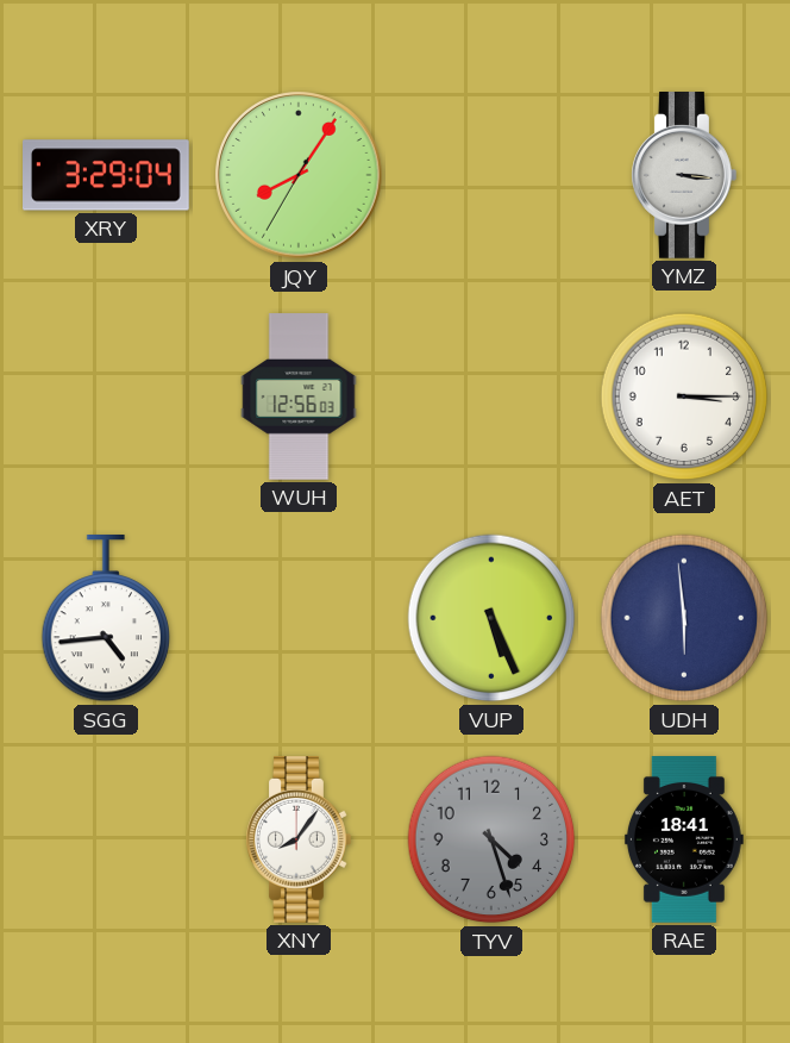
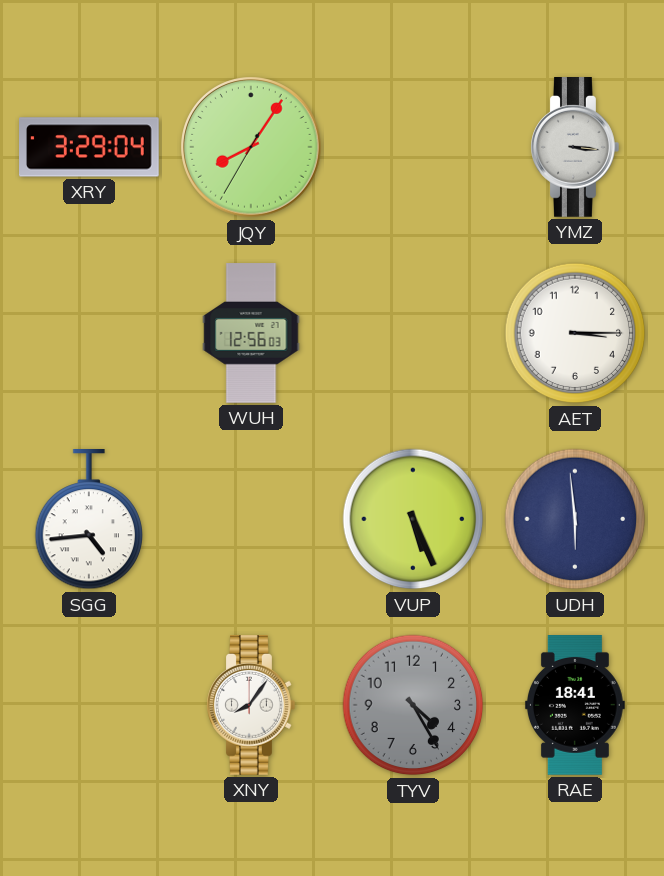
TYV: 4:27 -> 4:25
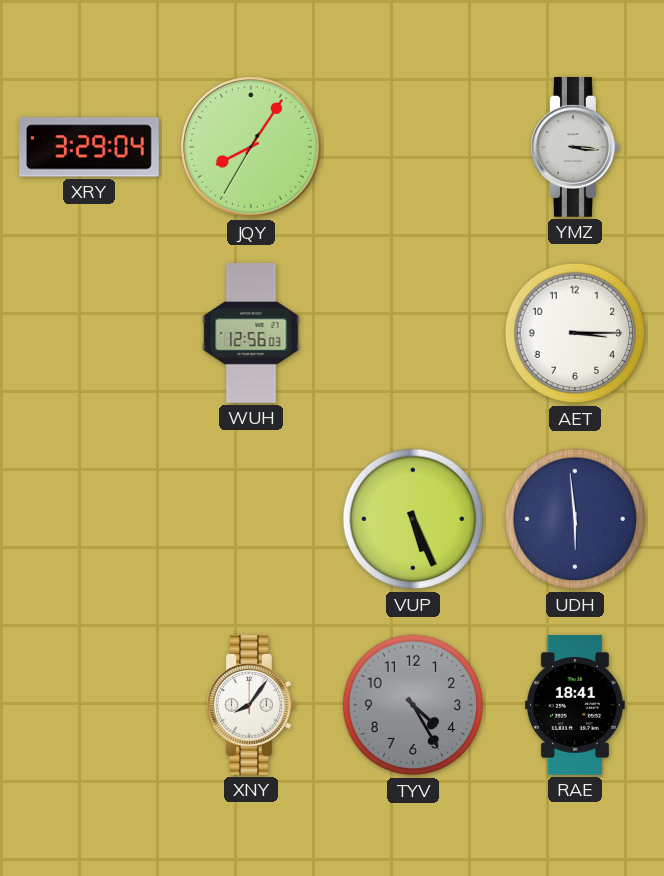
SGG: 4:44 -> none
